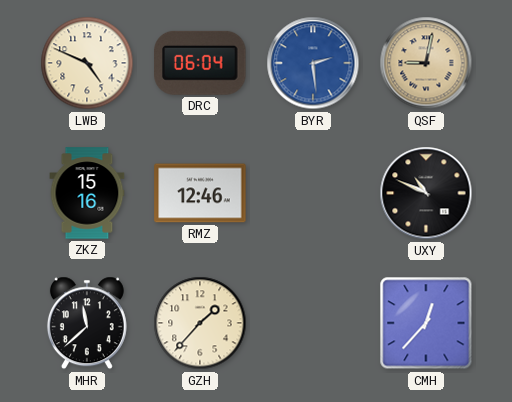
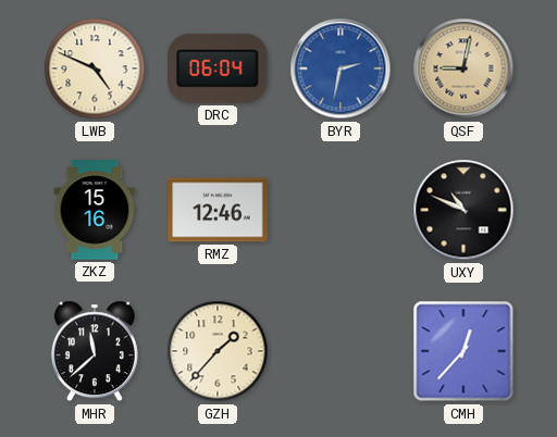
BYR: 2:29 -> 2:32
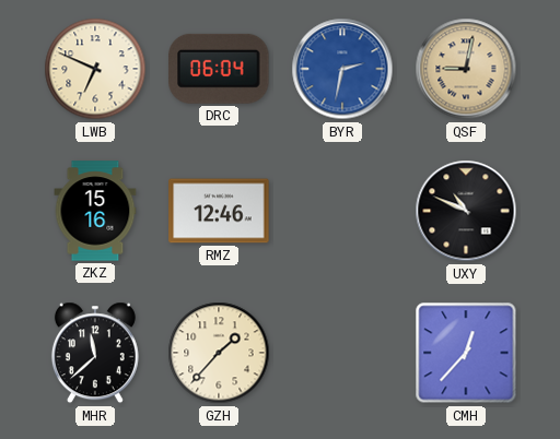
LWB: 4:49 -> 6:49
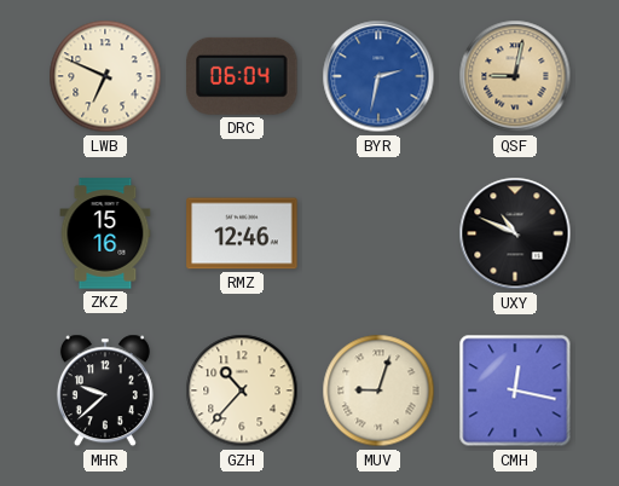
MHR: 11:38 -> 9:38
GZH: 1:37 -> 10:37
MUV: none -> 9:03
CMH: 12:37 -> 12:17
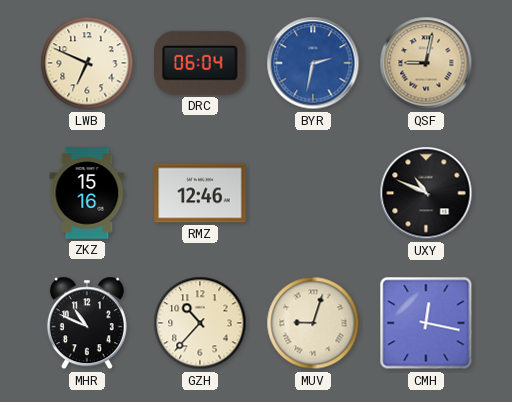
MHR: 9:38 -> 10:49
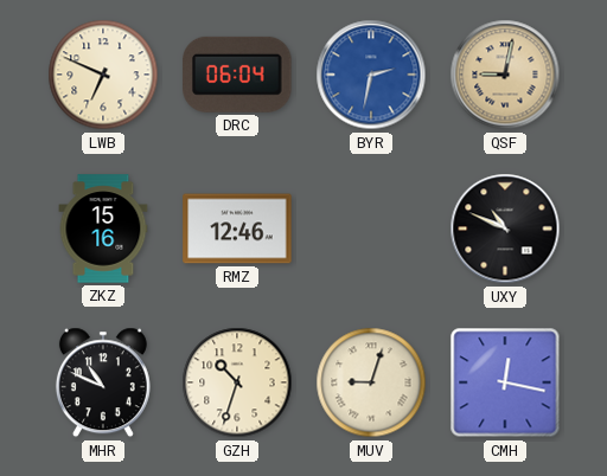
GZH: 10:37 -> 10:33
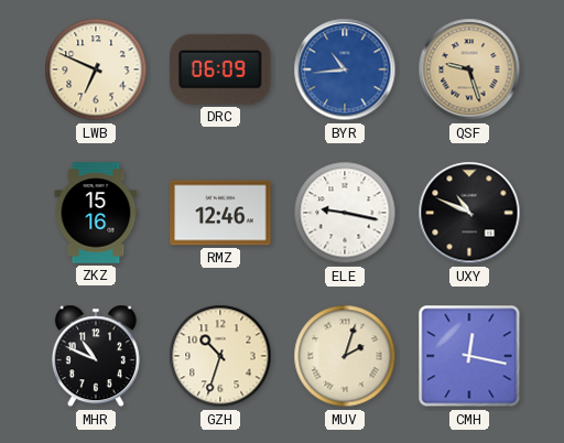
DRC: 06:04 -> 06:09
BYR: 2:32 -> 10:44
QSF: 9:02 -> 9:27
ELE: none -> 9:17
MUV: 9:03 -> 2:03
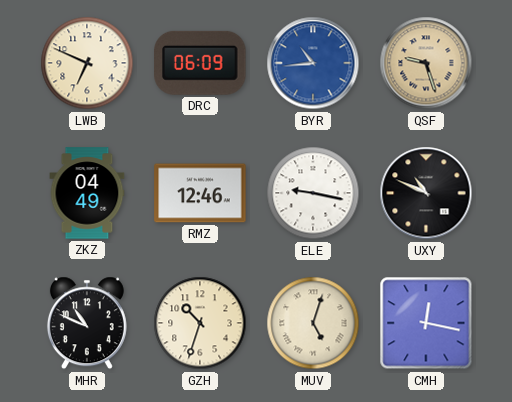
ZKZ: 15:16 -> 04:49
MUV: 2:03 -> 5:03
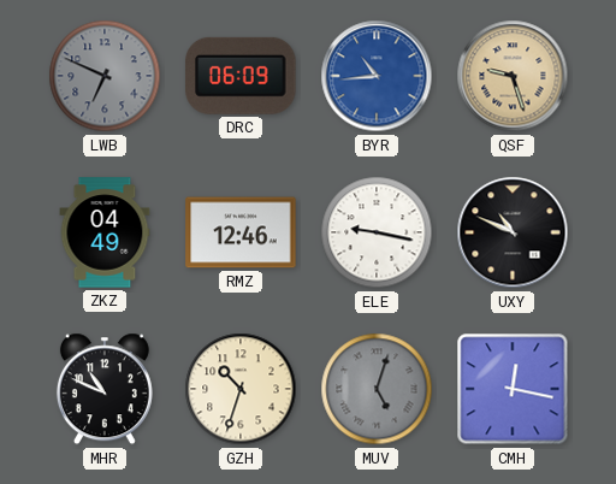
LWB dial: cream -> grey
MUV dial: cream -> grey
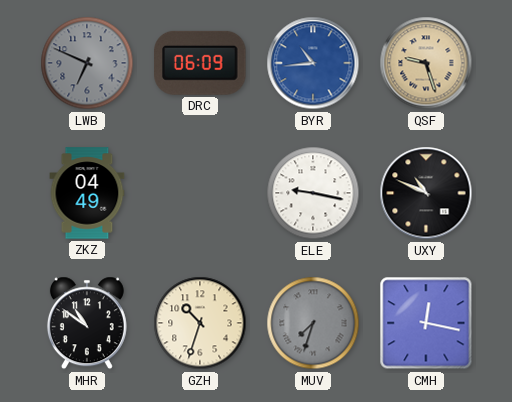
RMZ: 12:46 -> none
MHR: 10:49 -> 10:51
MUV: 5:03 -> 7:33
